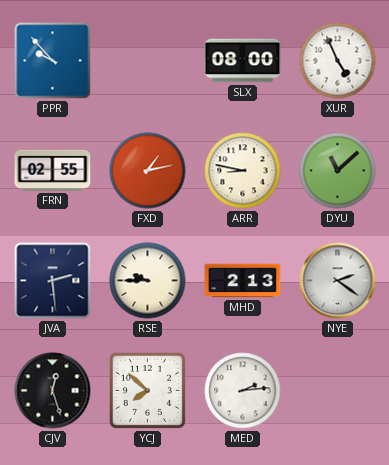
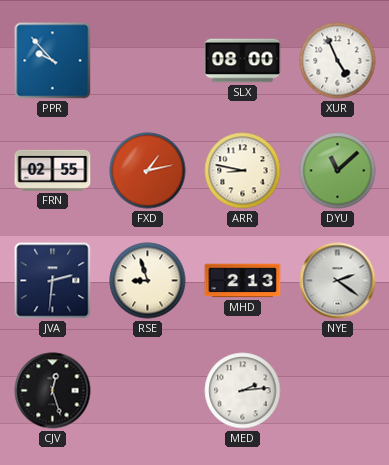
JVA: 2:29 -> 2:31
RSE: 9:45 -> 8:57
YCJ: 7:52 -> none
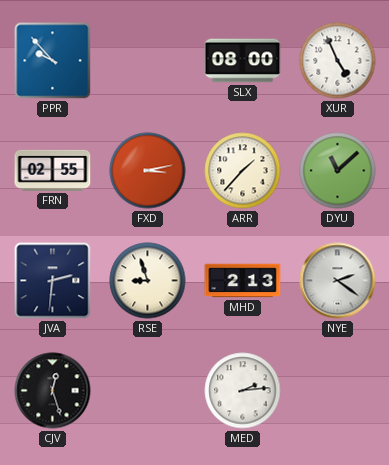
FXD: 1:13 -> 3:13
ARR: 8:47 -> 1:37
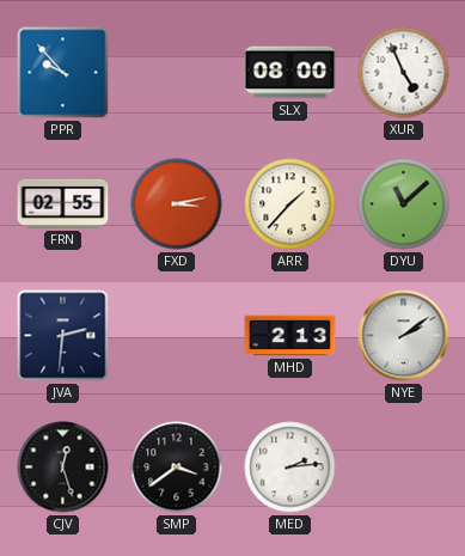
RSE: 8:57 -> none
NYE: 2:21 -> 2:09
SMP: none -> 3:39
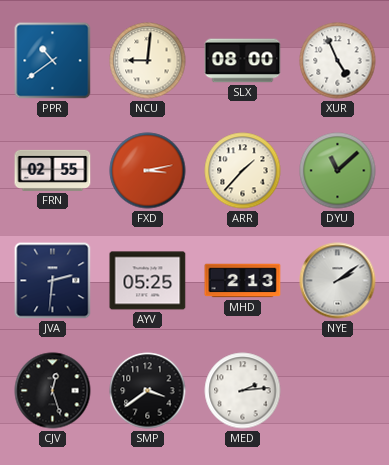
PPR: 9:53 -> 10:39
NCU: none -> 9:01
AYV: none -> 05:25
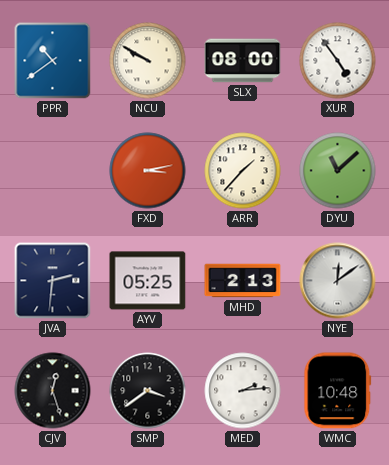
NCU: 9:01 -> 9:50
XUR: 4:56 -> 4:54
FRN: 02:55 -> none
NYE: 2:09 -> 12:09
WMC: none -> 10:48
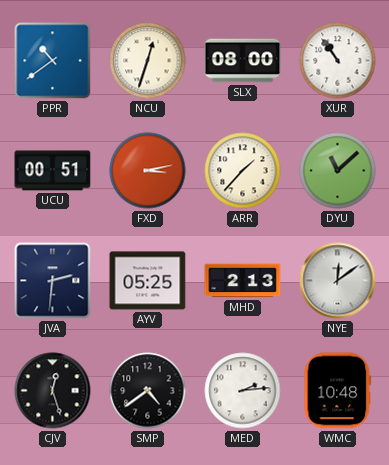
NCU: 9:50 -> 12:33
XUR: 4:54 -> 10:54
UCU: none -> 00:51
SMP: 3:39 -> 4:39
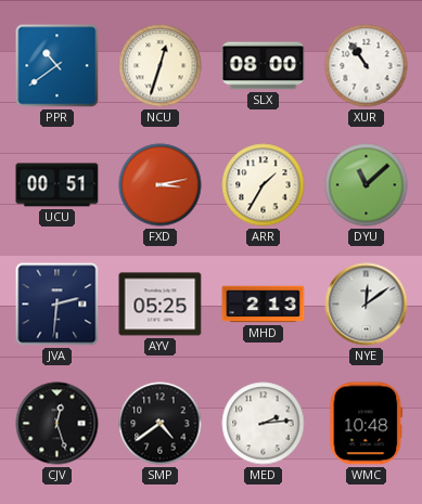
ARR: 1:37 -> 1:35
